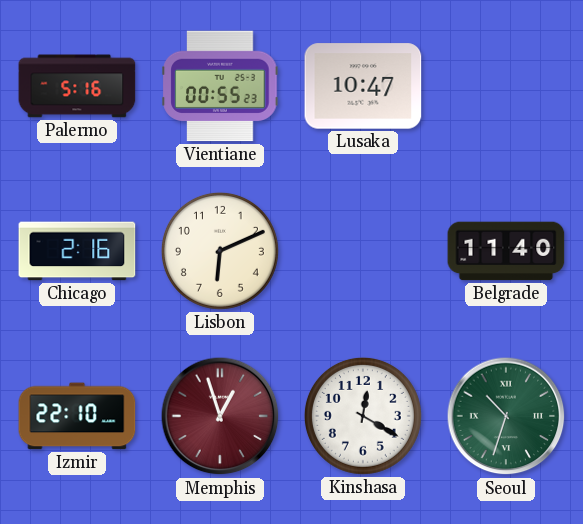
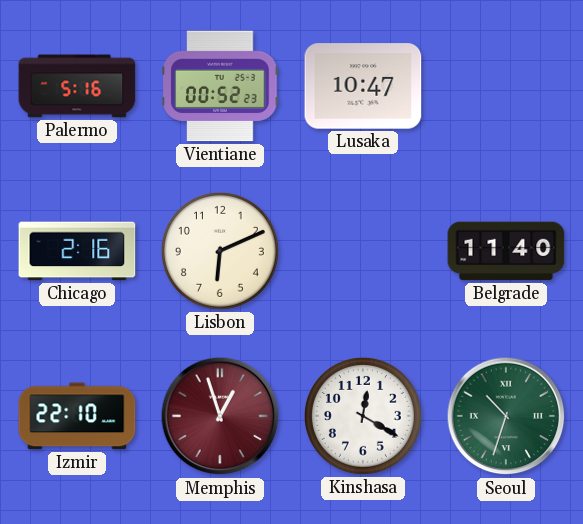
Vientiane: 00:55 -> 00:52
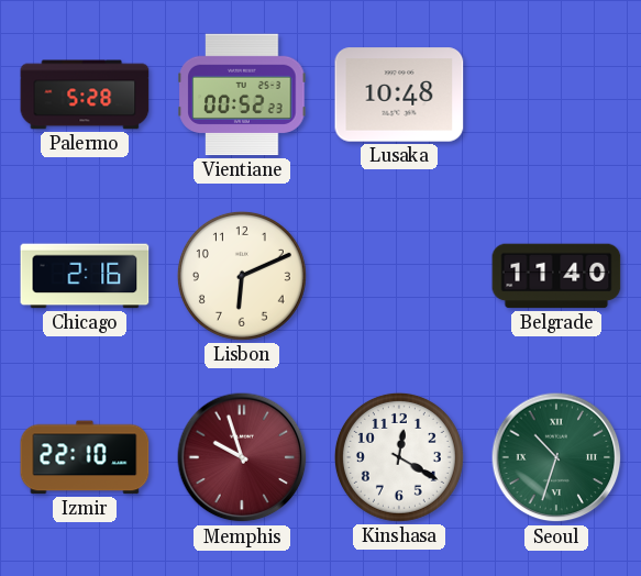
Palermo: 5:16 -> 5:28
Lusaka: 10:47 -> 10:48
Memphis: 12:57 -> 9:57
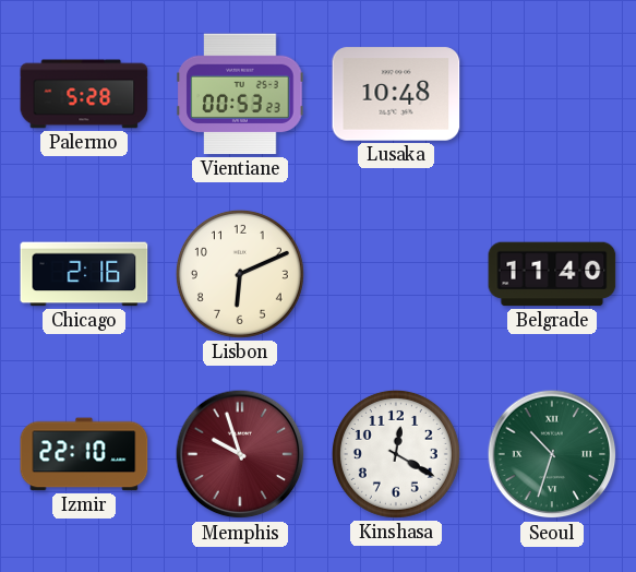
Vientiane: 00:52 -> 00:53
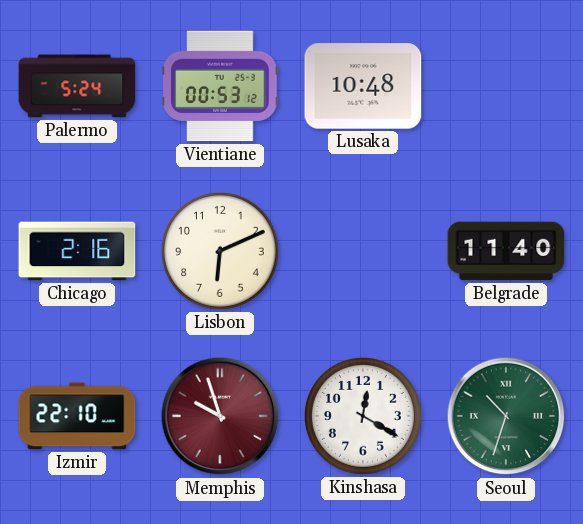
Palermo: 5:28 -> 5:24
Vientiane: 00:53:23 -> 00:53:12
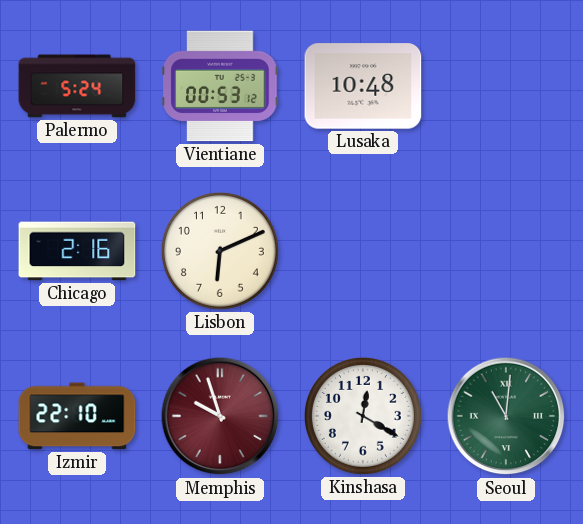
Belgrade: 11:40 -> none
Seoul: 10:33 -> 11:01
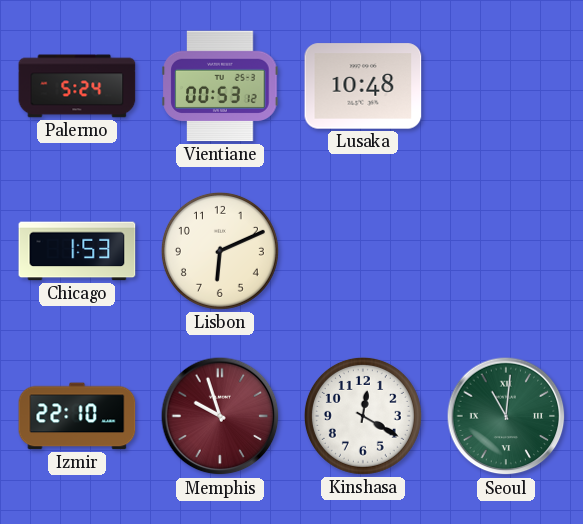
Chicago: 2:16 -> 1:53
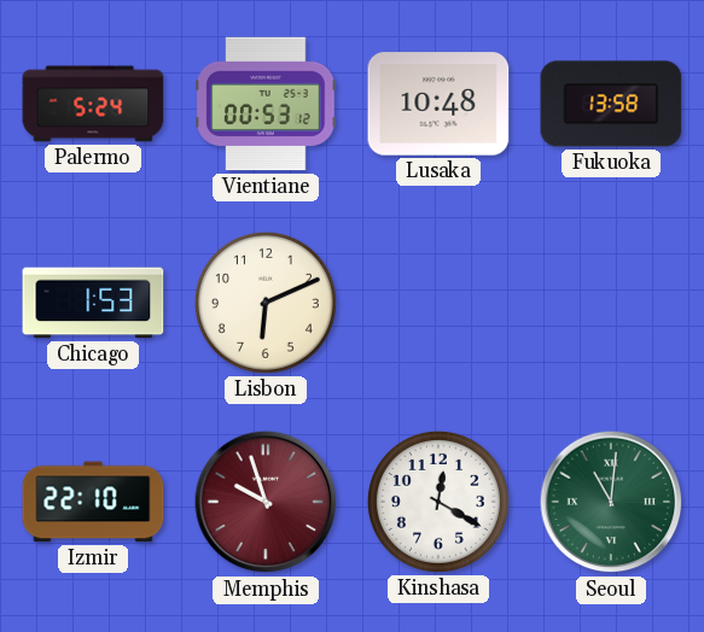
Fukuoka: none -> 13:58
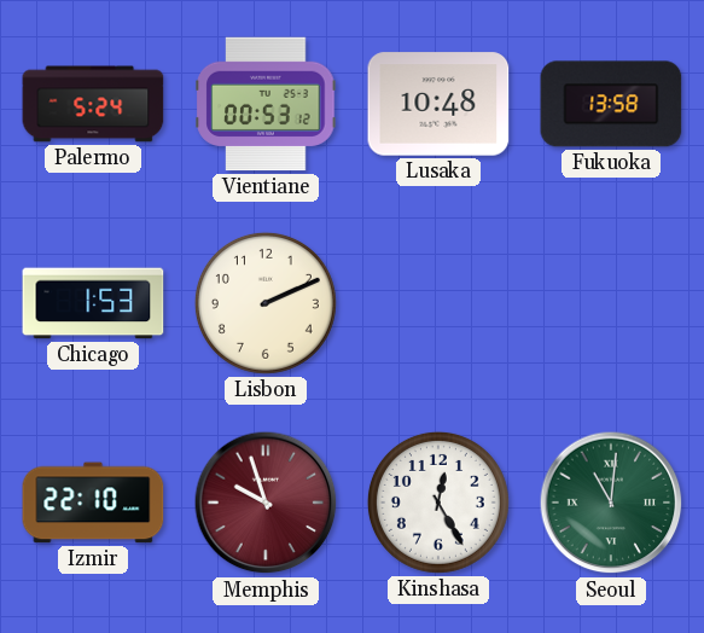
Lisbon: 6:11 -> 2:11
Kinshasa: 12:20 -> 12:25
